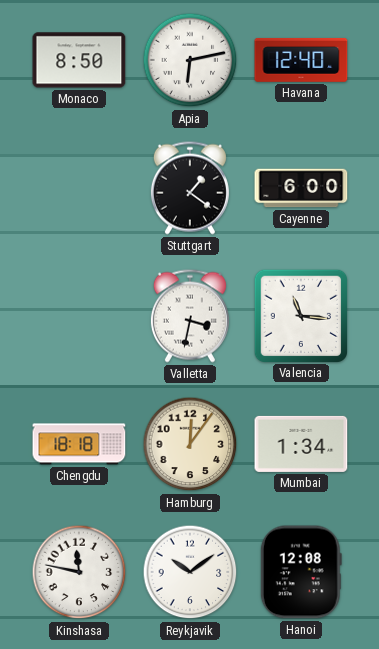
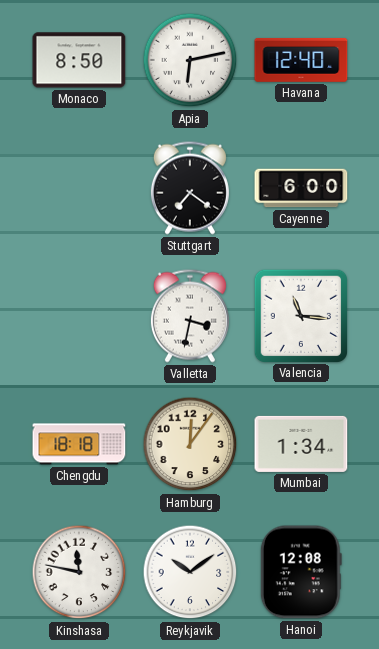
Stuttgart: 1:21 -> 7:21
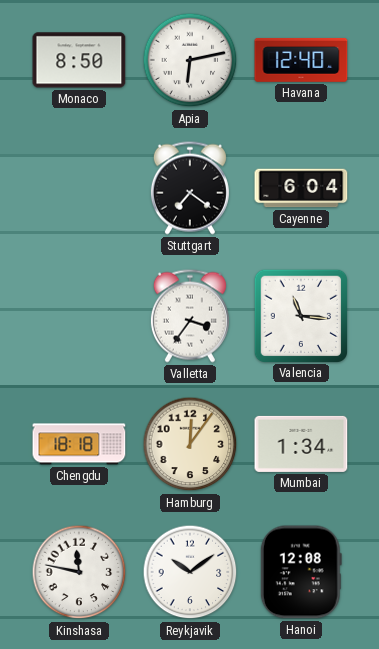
Cayenne: 6:00 -> 6:04
Valletta: 3:32 -> 3:36
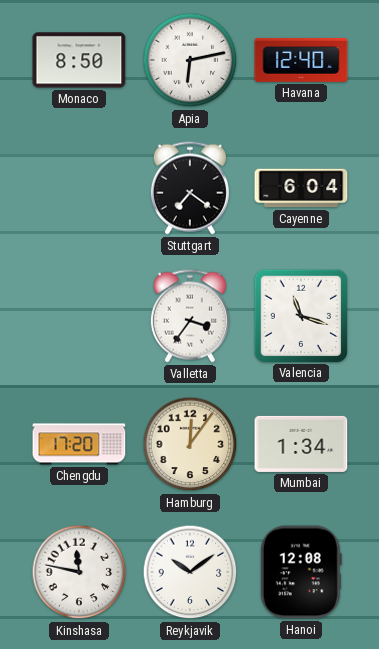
Valencia: 11:16 -> 11:18
Chengdu: 18:18 -> 17:20
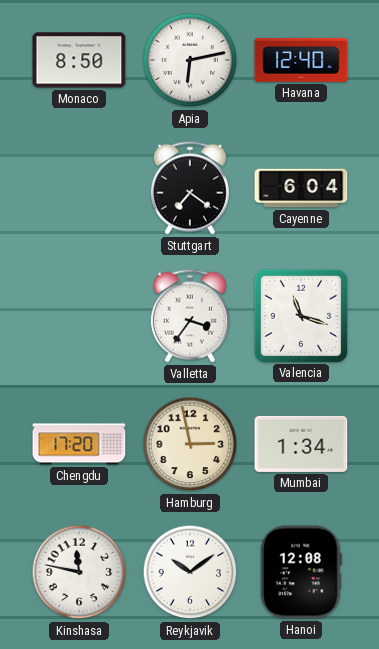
Hamburg: 12:06 -> 2:58
